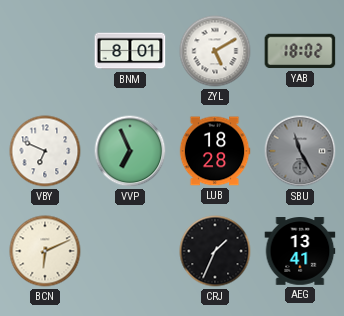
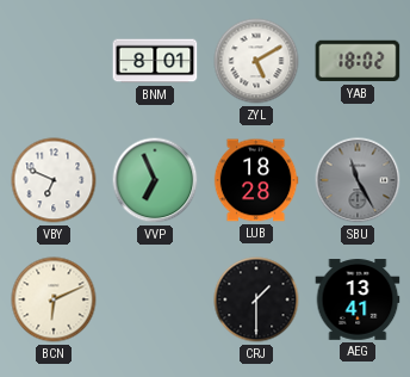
CRJ: 1:34 -> 1:30
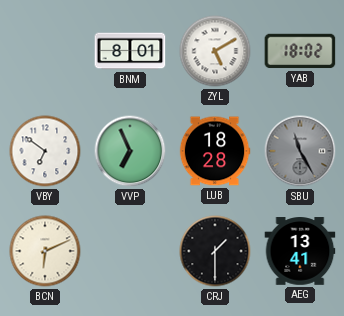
VBY: 6:49 -> 6:51
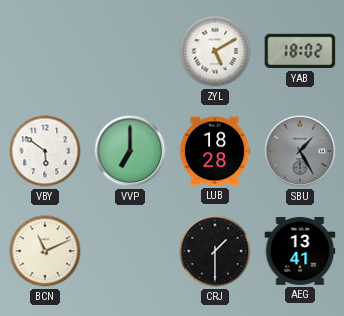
BNM: 8:01 -> none
VBY: 6:51 -> 5:51
VVP: 6:56 -> 7:00
SBU: 11:25 -> 1:25
BCN: 6:11 -> 11:11
